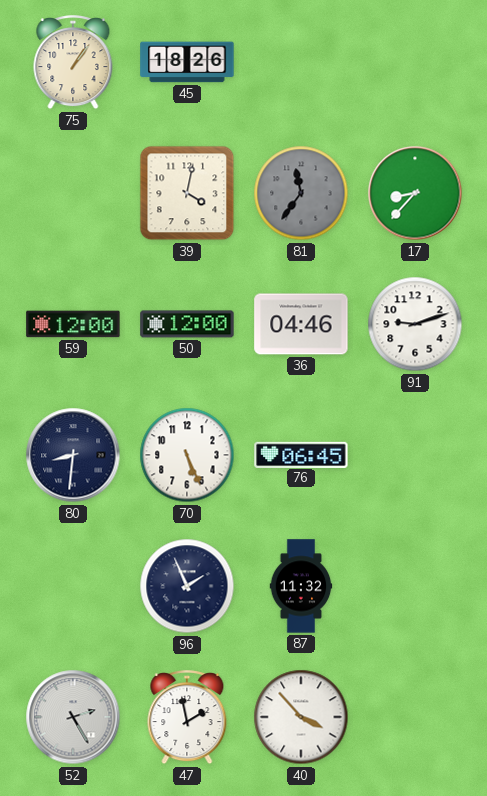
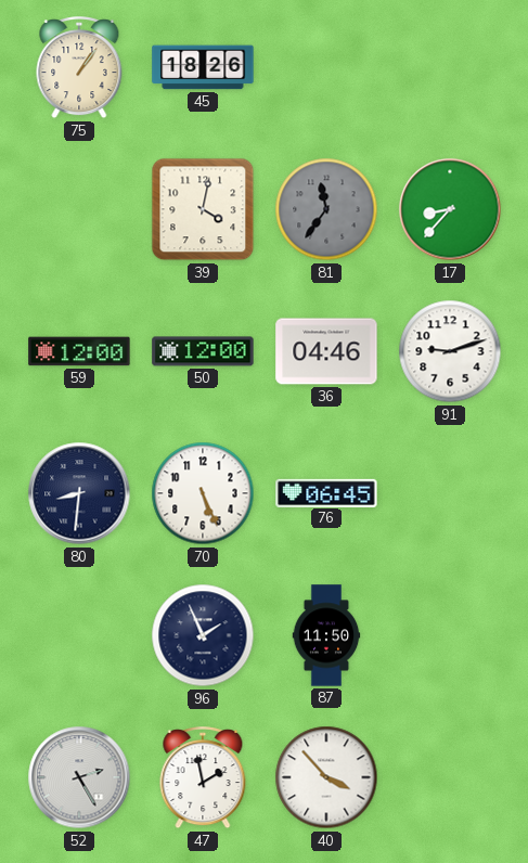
87: 11:32 -> 11:50
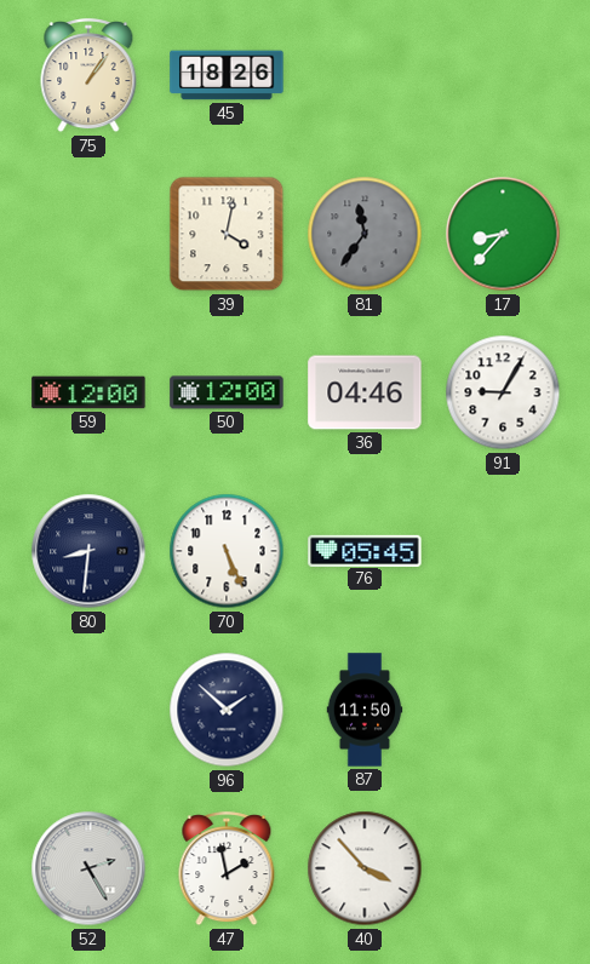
91: 9:12 -> 9:05
76: 06:45 -> 05:45
96: 1:56 -> 1:52
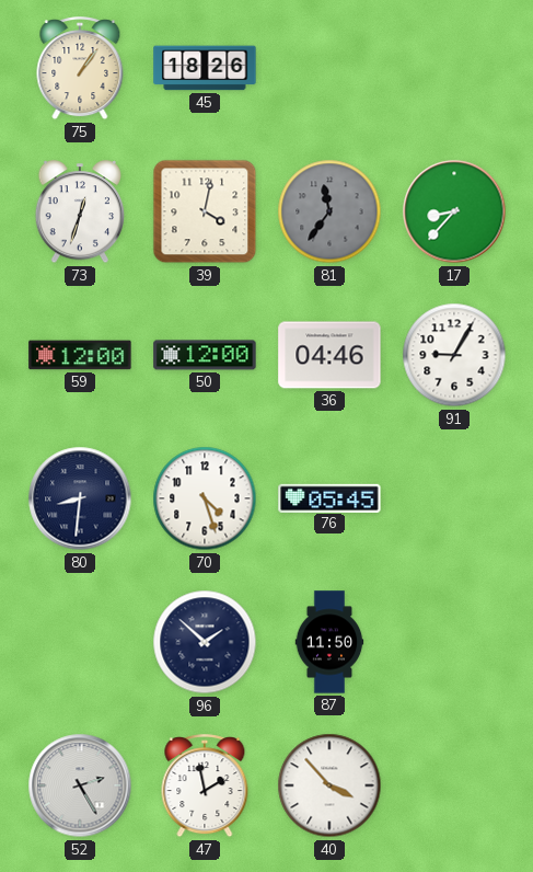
73: none -> 12:33
70: 5:26 -> 4:27
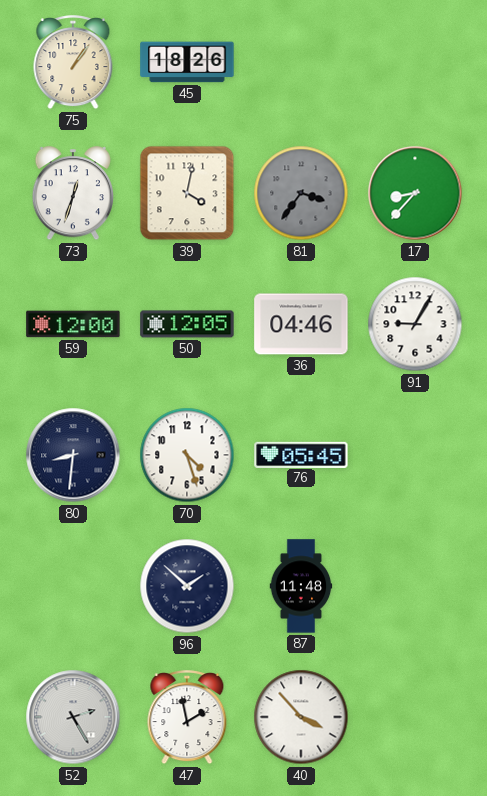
81: 11:36 -> 3:36
50: 12:00 -> 12:05
87: 11:50 -> 11:48
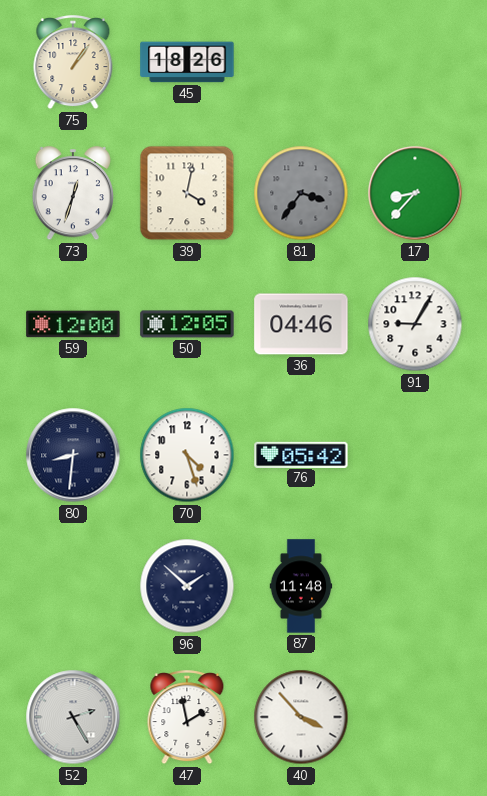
76: 05:45 -> 05:42
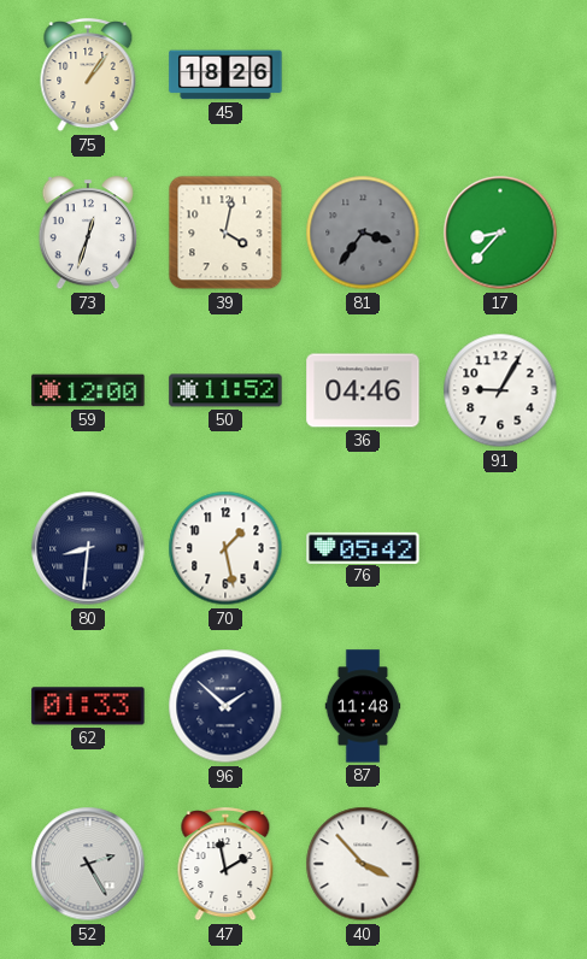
50: 12:05 -> 11:52
70: 4:27 -> 1:28
62: none -> 01:33
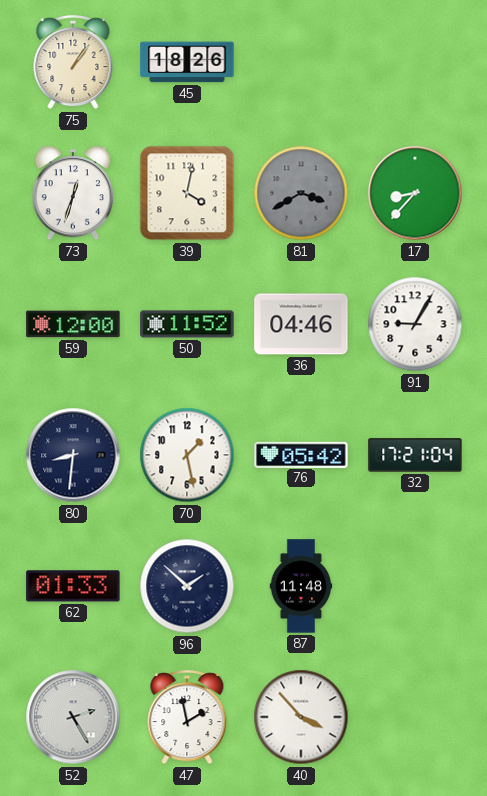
81: 3:36 -> 3:40
32: none -> 17:21
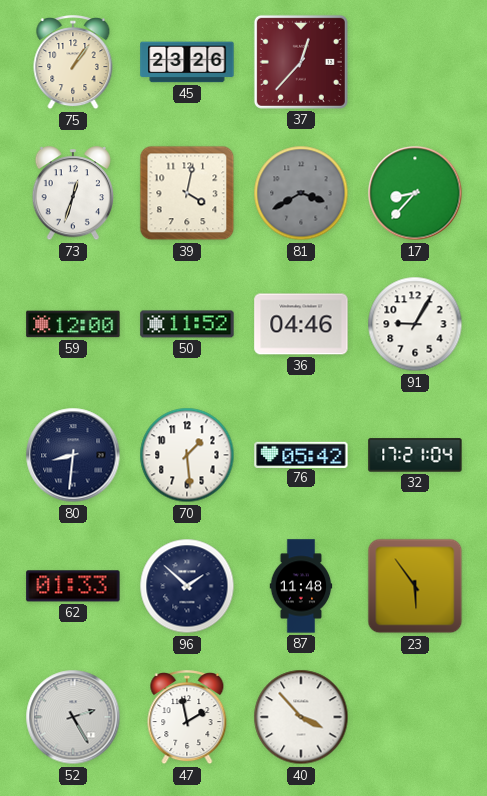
45: 18:26 -> 23:26
37: none -> 12:37
70: 1:28 -> 1:29
23: none -> 5:54
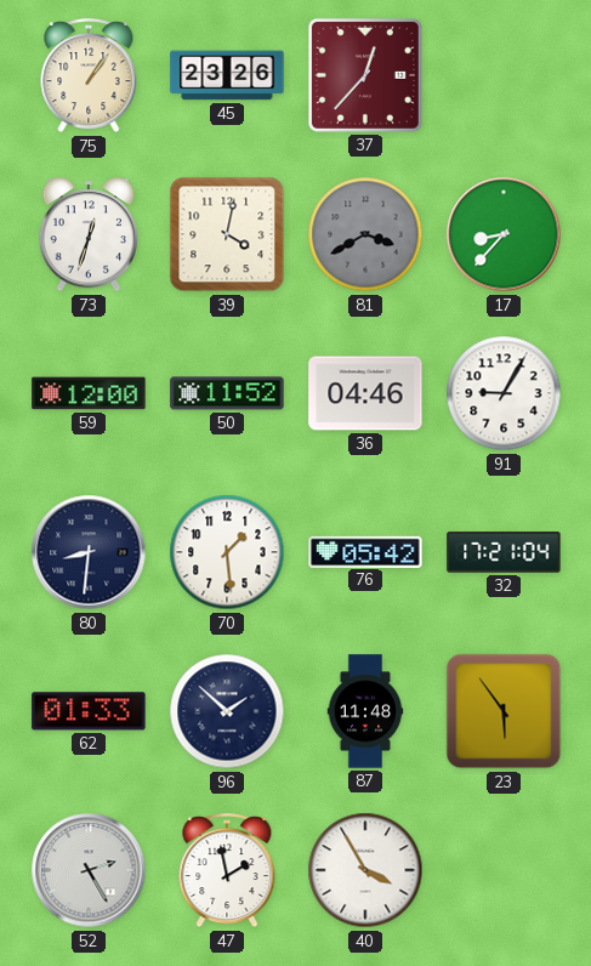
40: 3:53 -> 3:55
